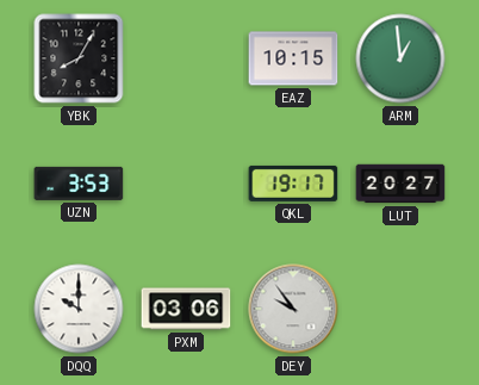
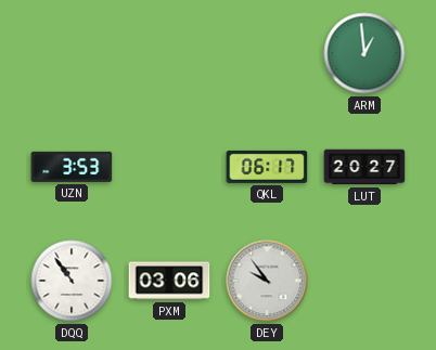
YBK: 8:05 -> none
EAZ: 10:15 -> none
QKL: 19:17 -> 06:17
DQQ: 10:00 -> 10:54
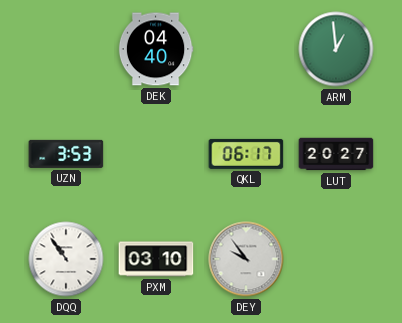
DEK: none -> 04:40
PXM: 03:06 -> 03:10
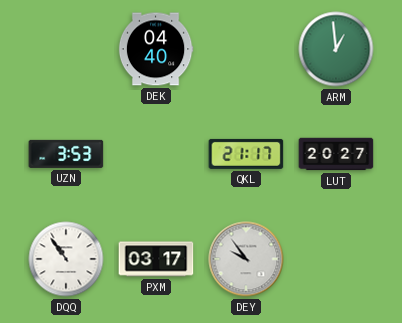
QKL: 06:17 -> 21:17
PXM: 03:10 -> 03:17
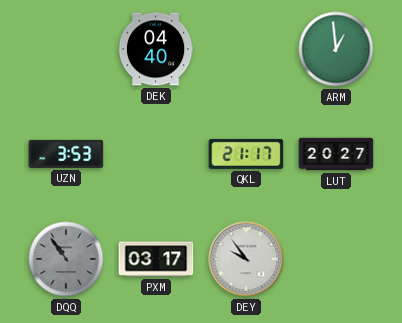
DQQ dial: white -> grey
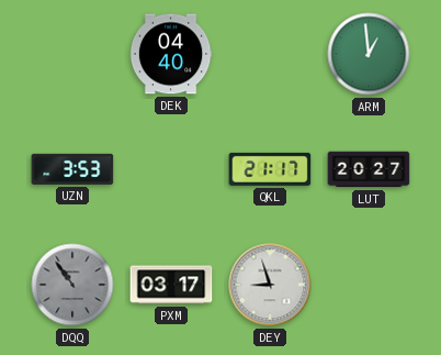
DEY: 9:54 -> 8:57
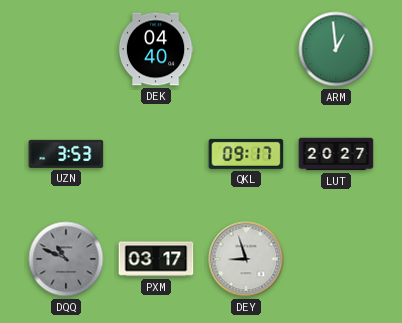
QKL: 21:17 -> 09:17
DQQ: 10:54 -> 10:49
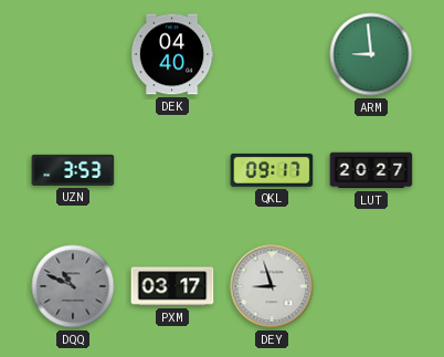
ARM: 12:59 -> 8:59
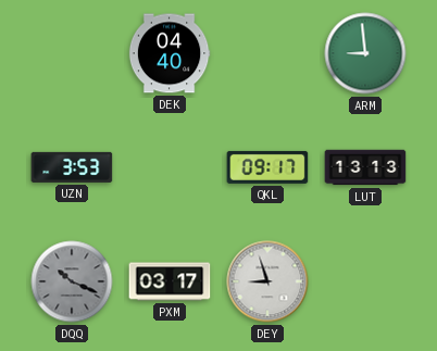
LUT: 20:27 -> 13:13
DQQ: 10:49 -> 10:19
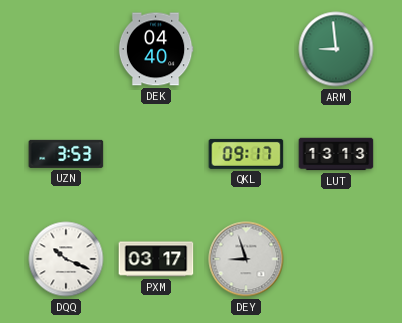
DQQ dial: grey -> white
